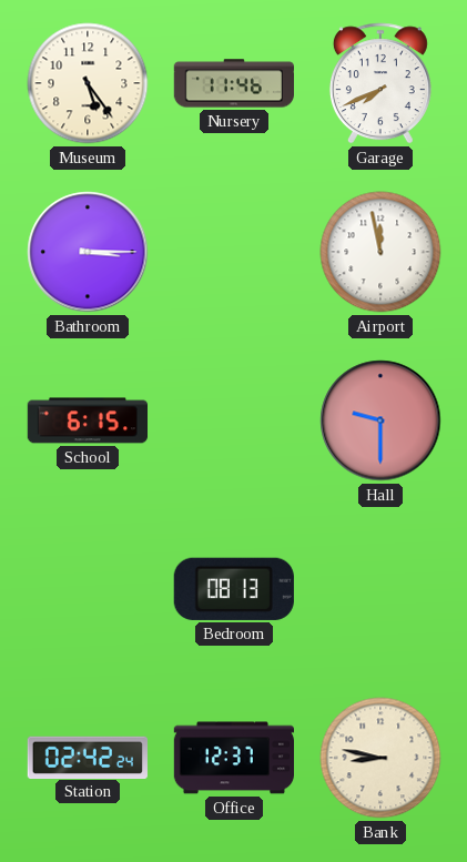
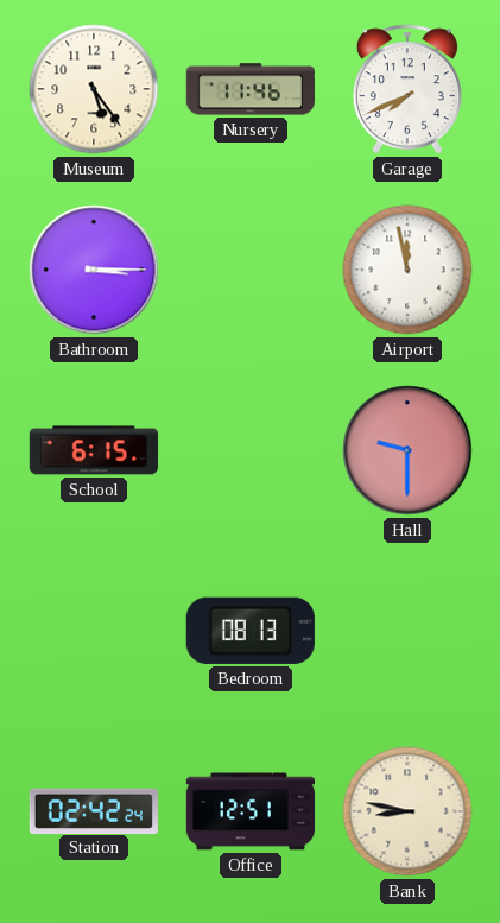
Office: 12:37 -> 12:51
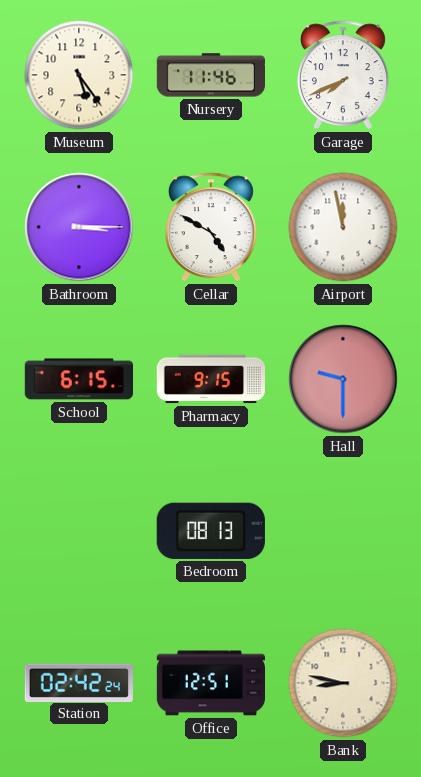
Cellar: none -> 4:50
Pharmacy: none -> 9:15
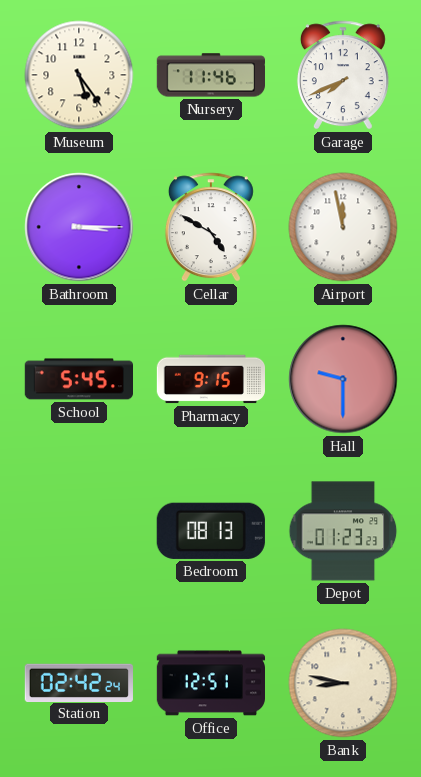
School: 6:15 -> 5:45
Depot: none -> 01:23
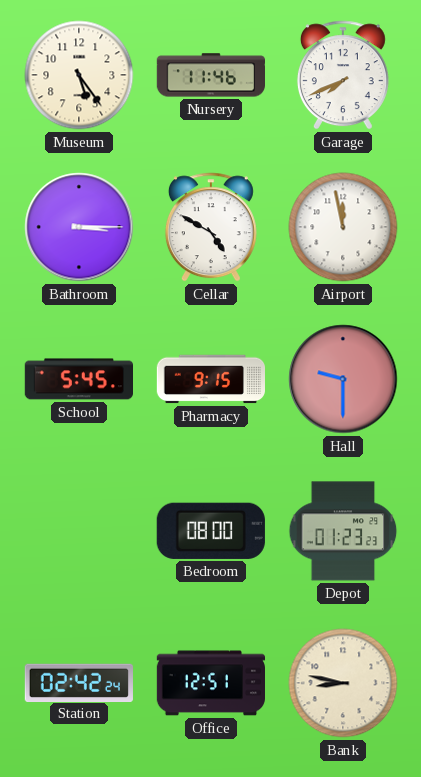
Bedroom: 08:13 -> 08:00
